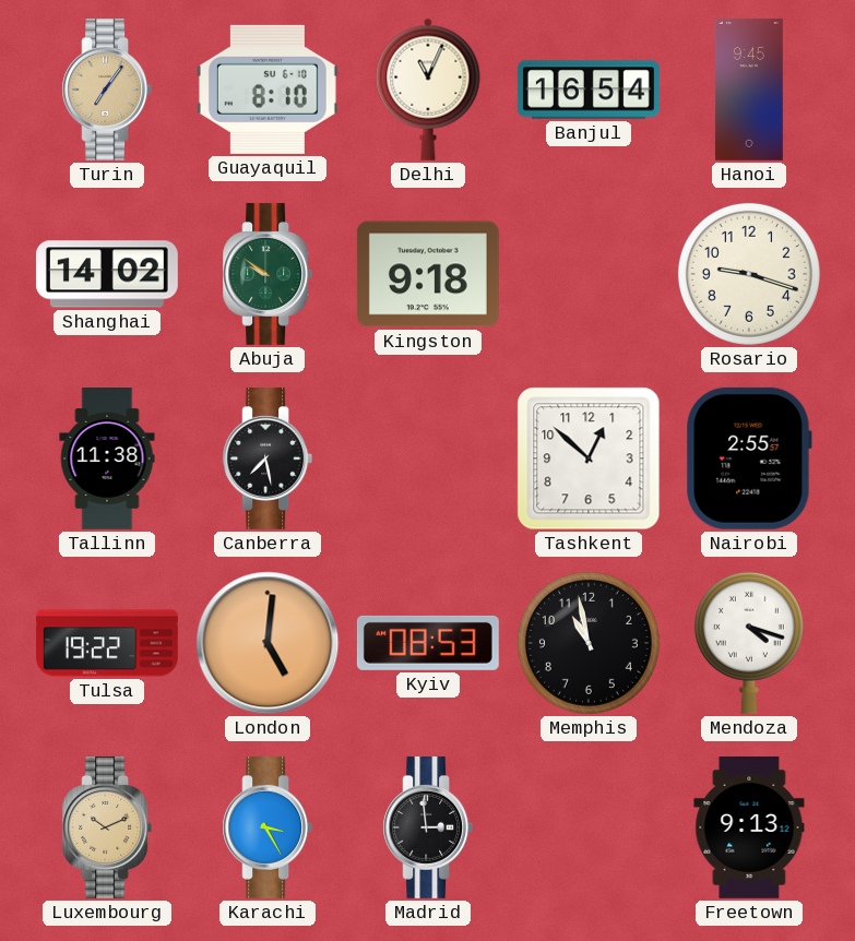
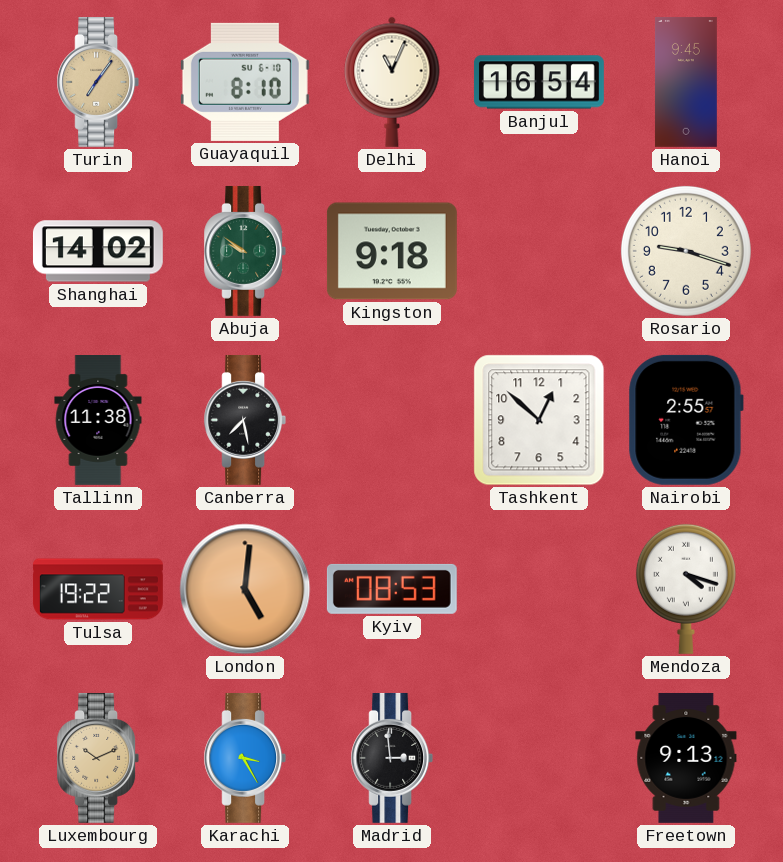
Memphis: 10:58 -> none
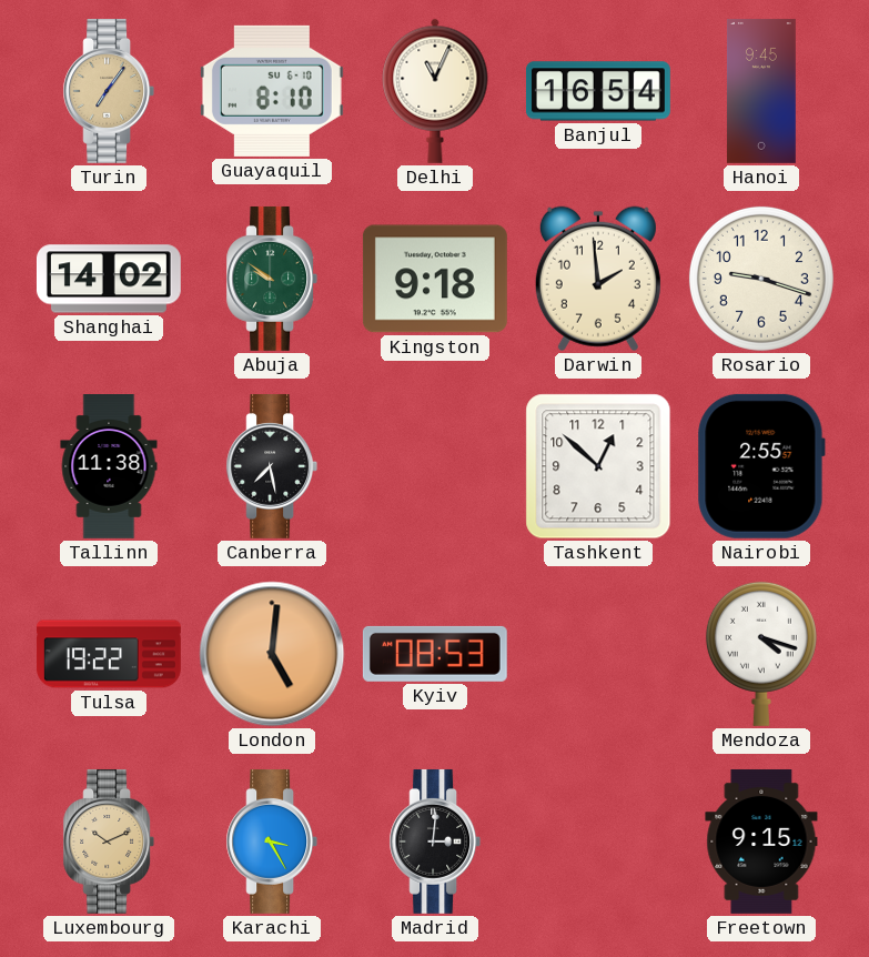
Darwin: none -> 1:59
Madrid: 2:59 -> 3:01
Freetown: 9:13 -> 9:15
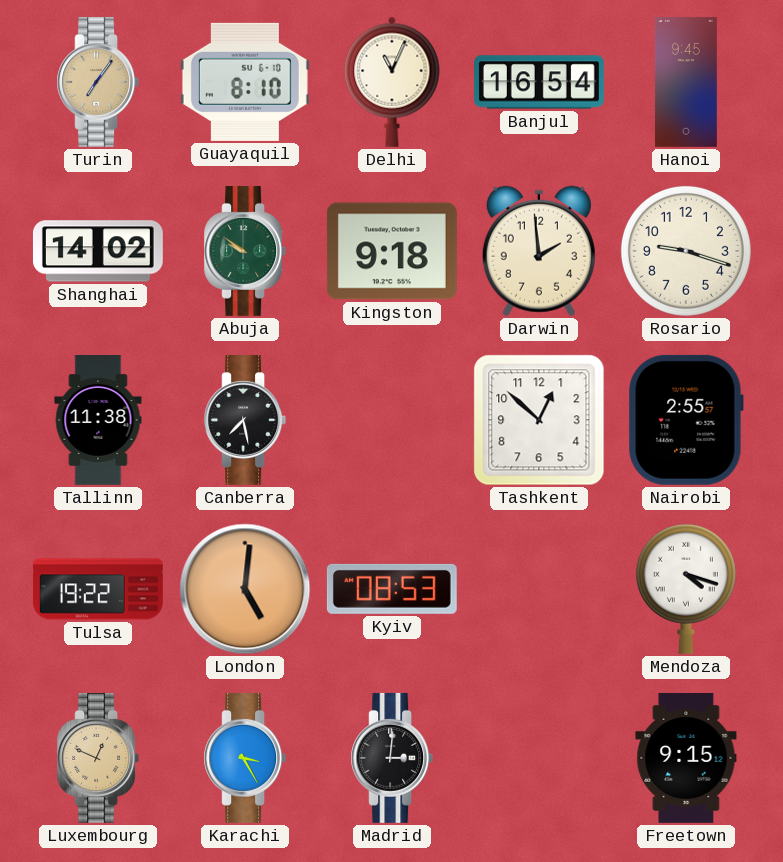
Luxembourg: 10:11 -> 12:49
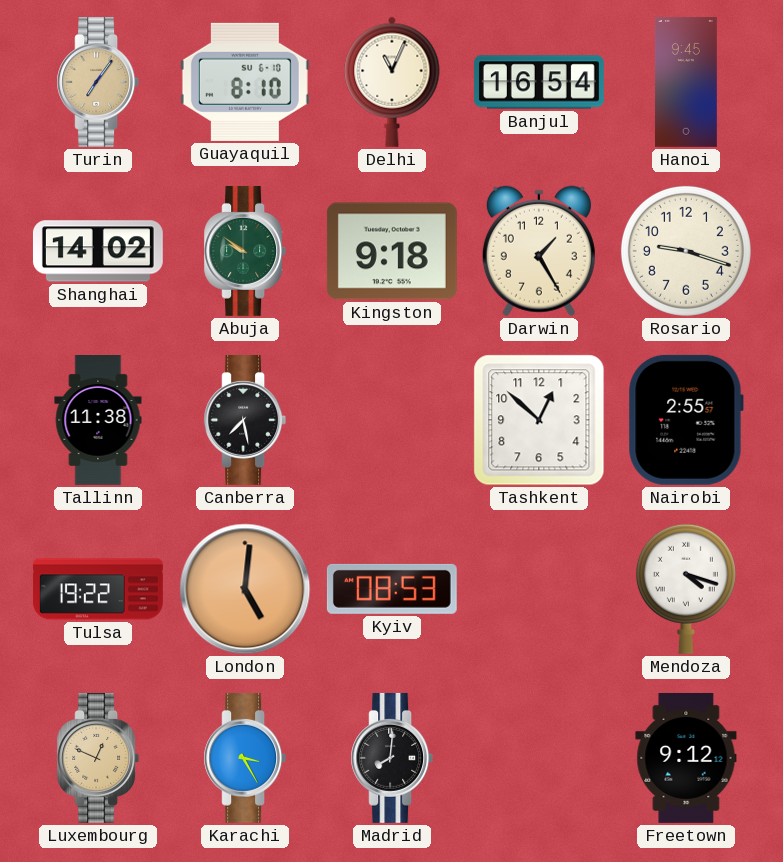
Darwin: 1:59 -> 1:25
Madrid: 3:01 -> 8:01
Freetown: 9:15 -> 9:12
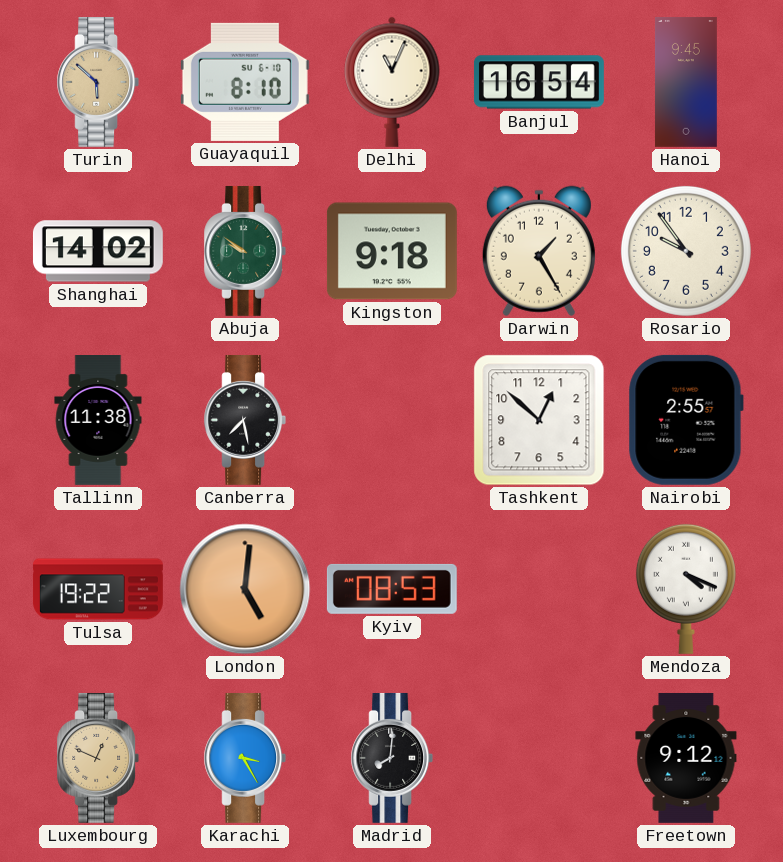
Turin: 7:06 -> 5:52
Rosario: 9:18 -> 9:54
Mendoza: 4:18 -> 4:19
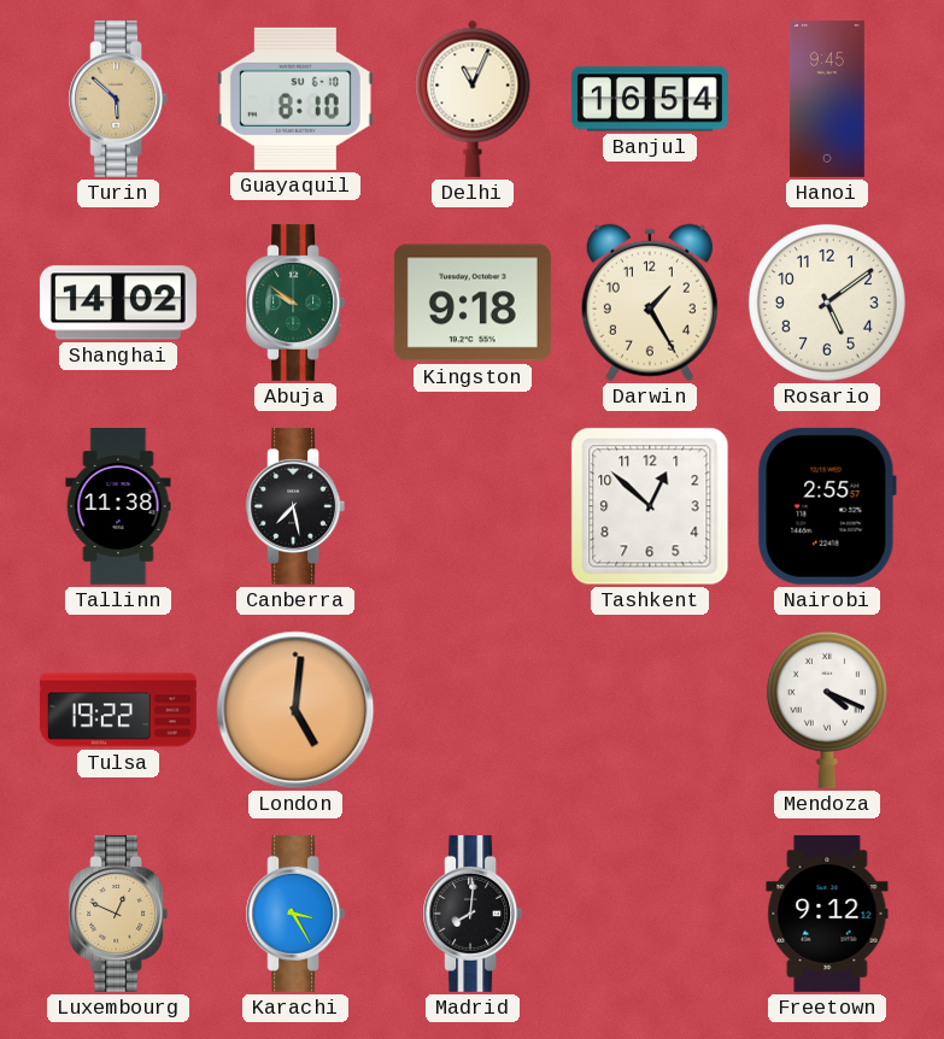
Rosario: 9:54 -> 5:09
Kyiv: 08:53 -> none
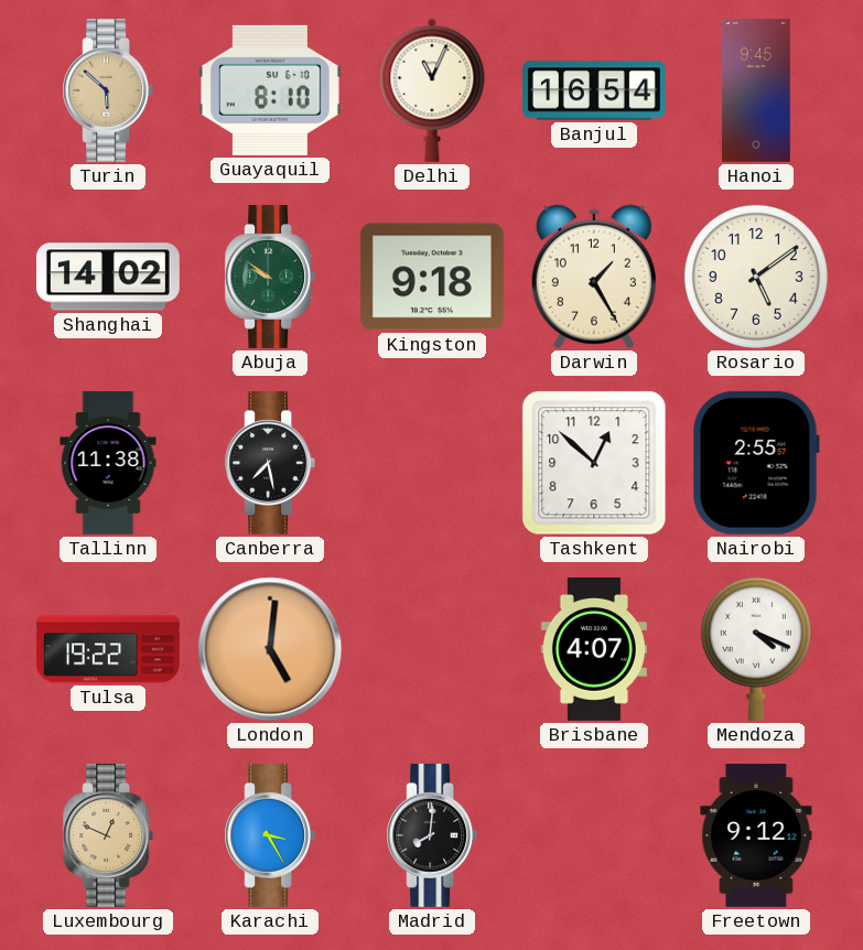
Brisbane: none -> 4:07
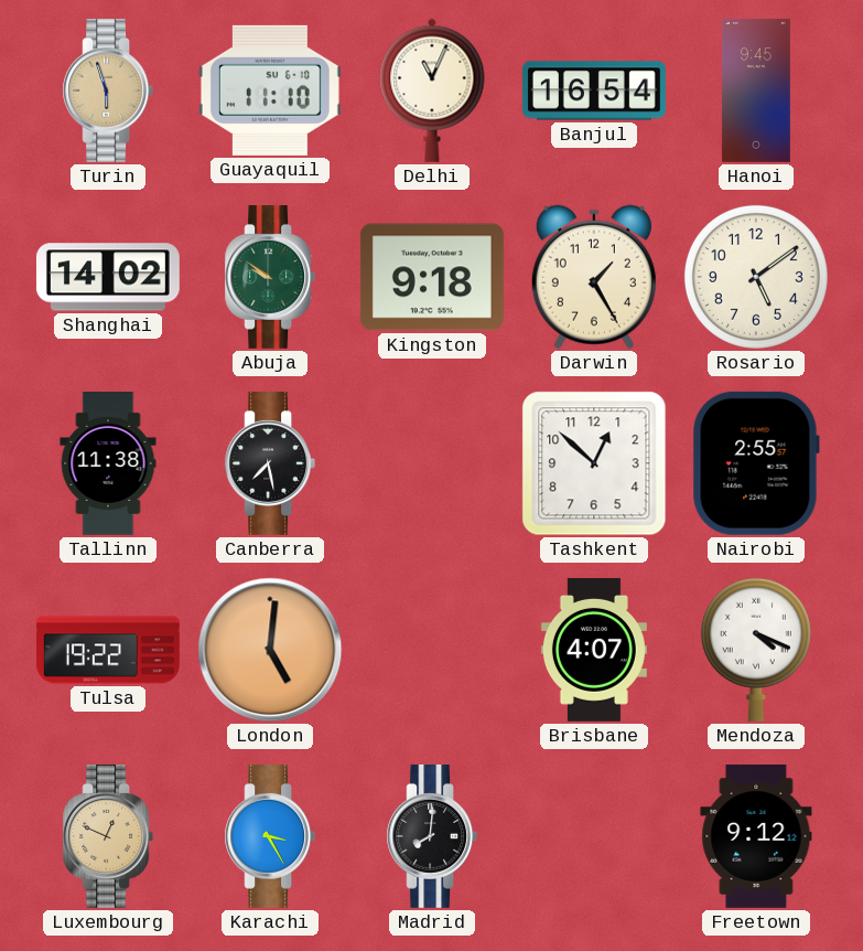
Turin: 5:52 -> 5:57
Guayaquil: 8:10 -> 11:10
